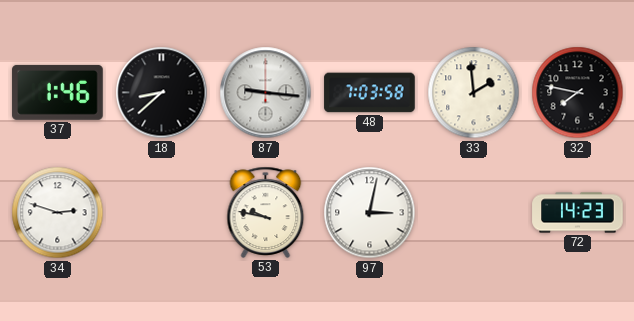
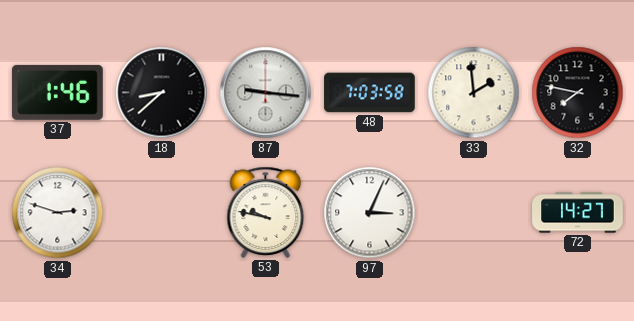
97: 3:02 -> 3:04
72: 14:23 -> 14:27
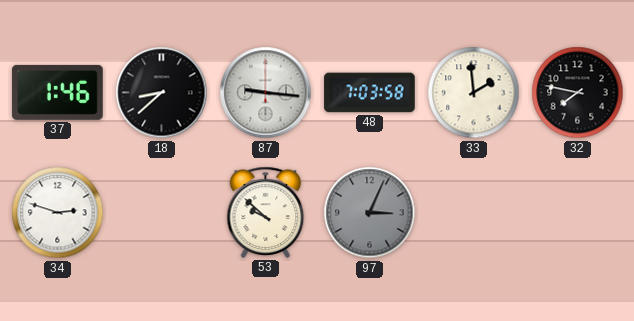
53: 9:47 -> 9:52
97 dial: white -> grey
72: 14:27 -> none
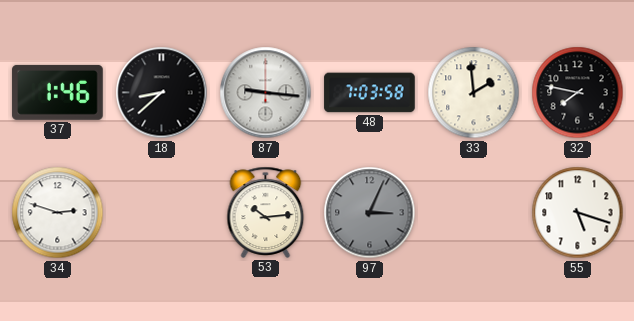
53: 9:52 -> 10:14
55: none -> 5:18
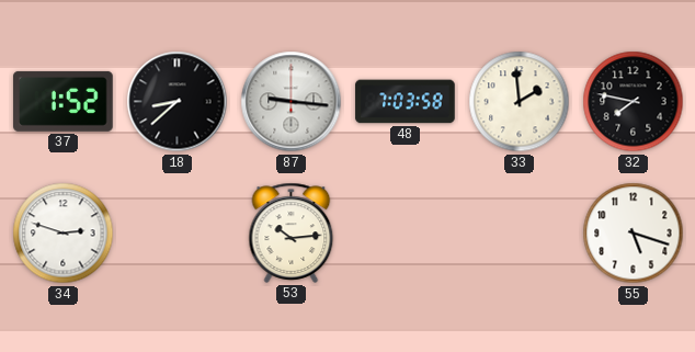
37: 1:46 -> 1:52
97: 3:04 -> none
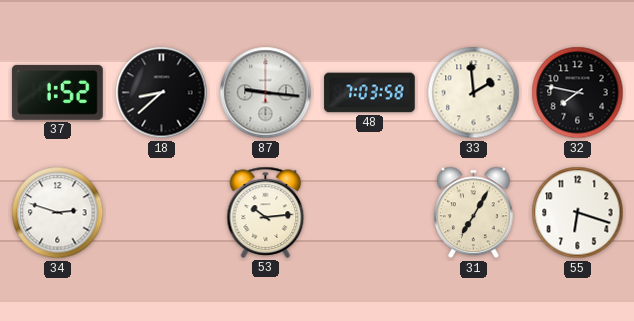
31: none -> 7:05
55: 5:18 -> 6:18
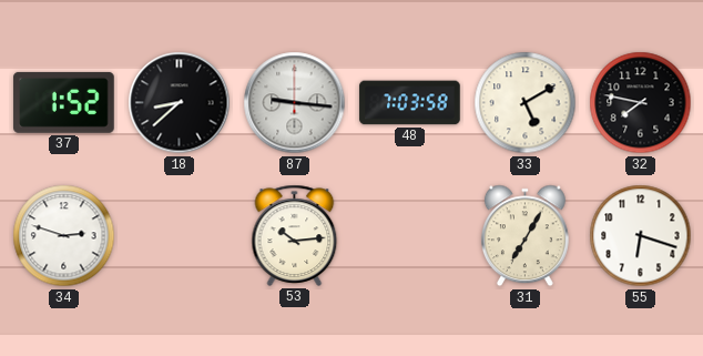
33: 1:59 -> 5:10
